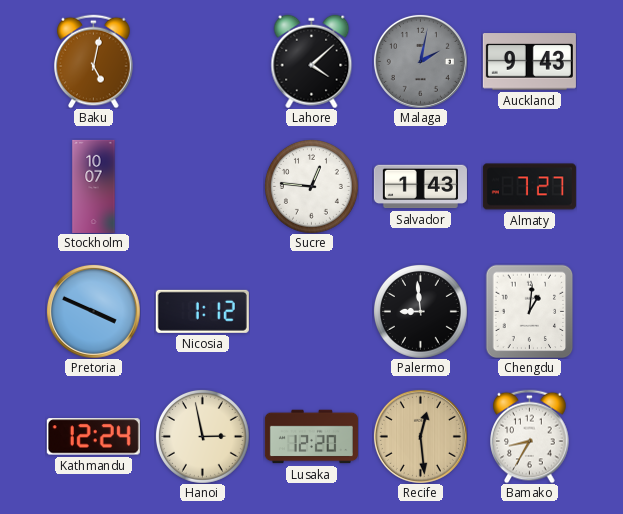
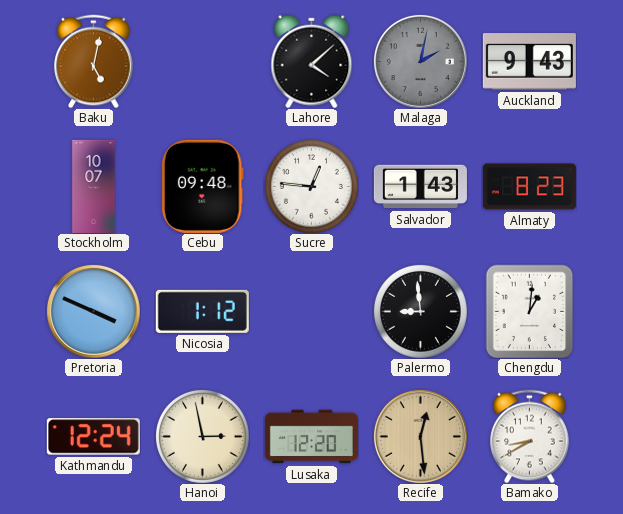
Cebu: none -> 09:48
Almaty: 7:27 -> 8:23
Bamako: 8:35 -> 8:40
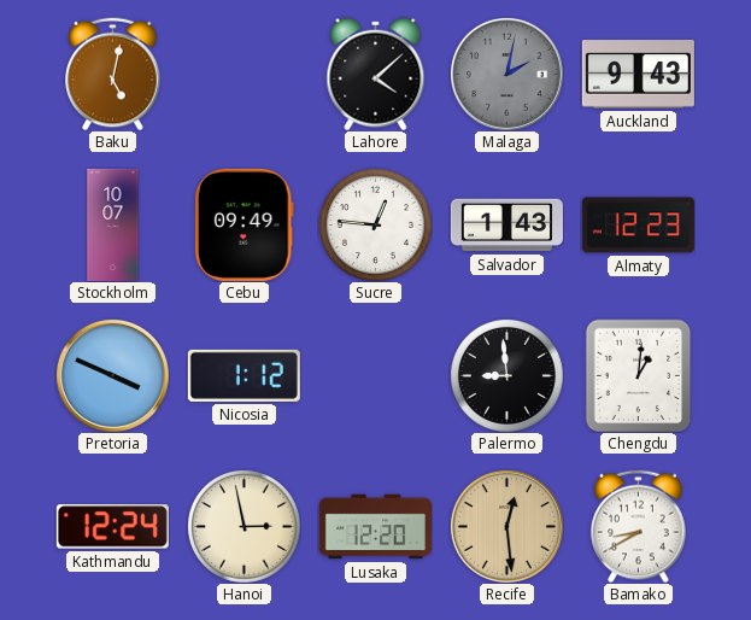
Cebu: 09:48 -> 09:49
Almaty: 8:23 -> 12:23
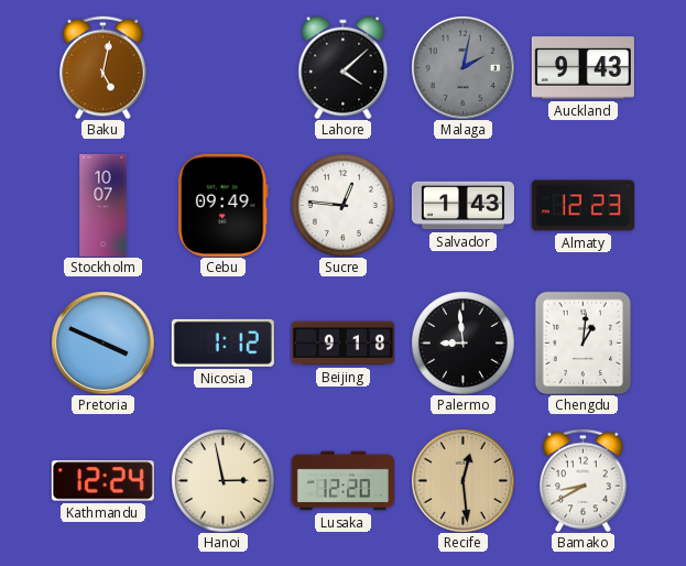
Beijing: none -> 9:18
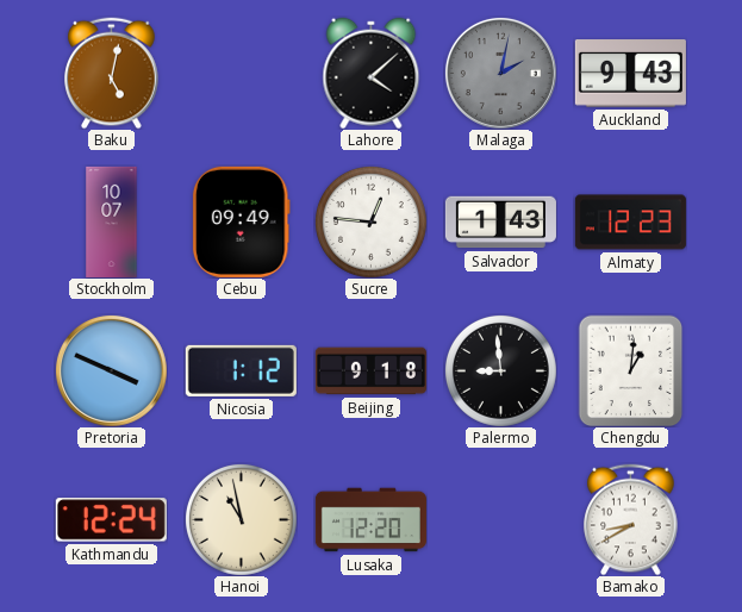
Hanoi: 2:58 -> 10:58
Recife: 12:29 -> none
